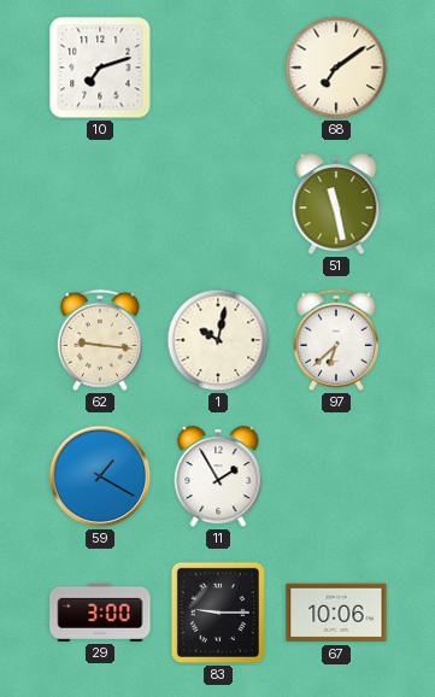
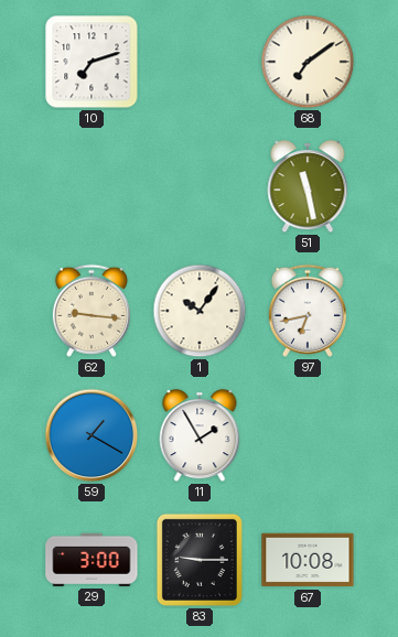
1: 10:02 -> 10:06
97: 6:38 -> 6:43
67: 10:06 -> 10:08
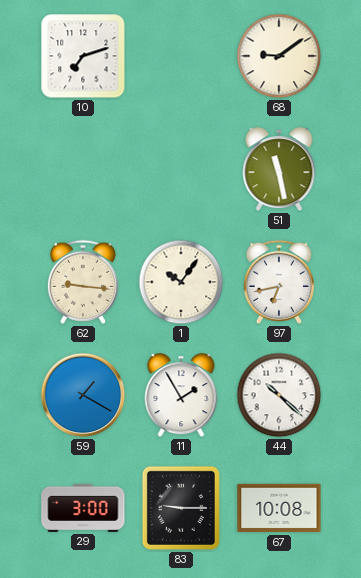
68: 7:09 -> 9:09
44: none -> 10:22
